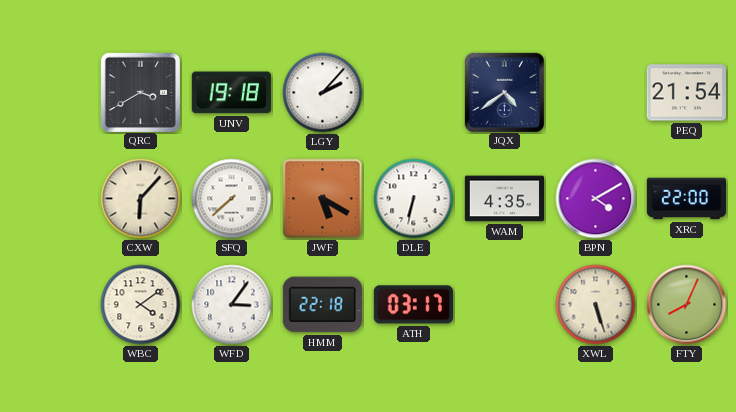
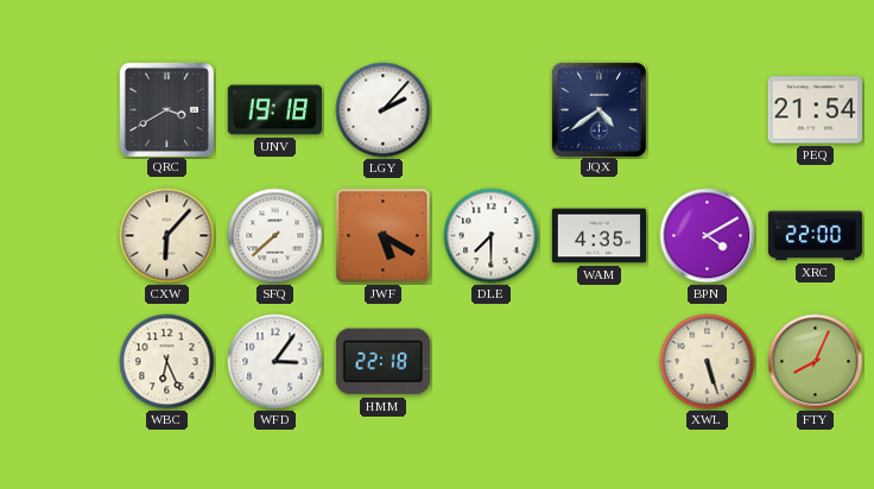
DLE: 6:32 -> 7:30
WBC: 4:09 -> 6:26
ATH: 03:17 -> none
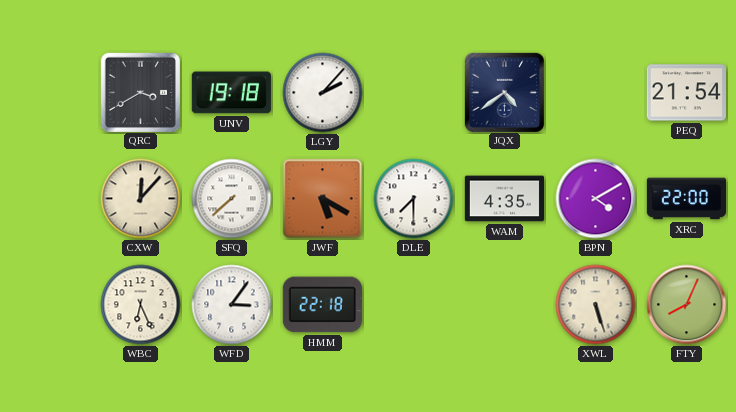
CXW: 6:07 -> 12:07
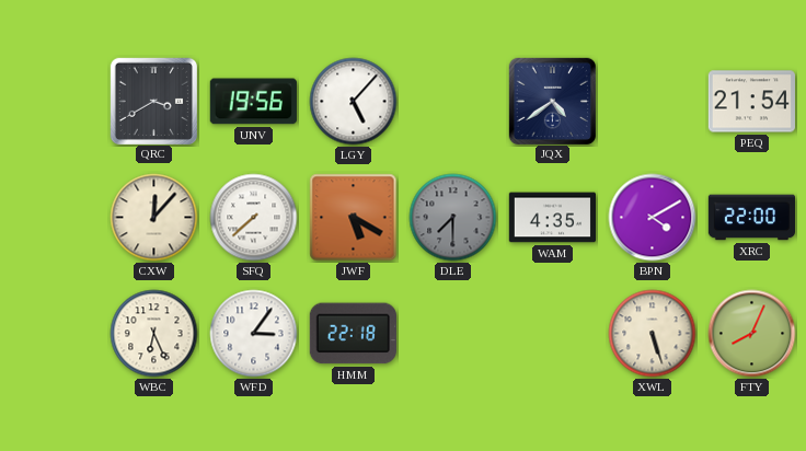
UNV: 19:18 -> 19:56
LGY: 2:07 -> 5:07
DLE dial: white -> grey
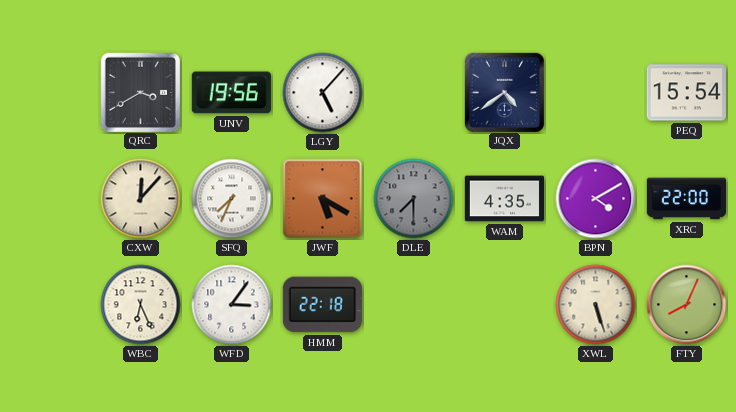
PEQ: 21:54 -> 15:54
SFQ: 7:38 -> 7:34
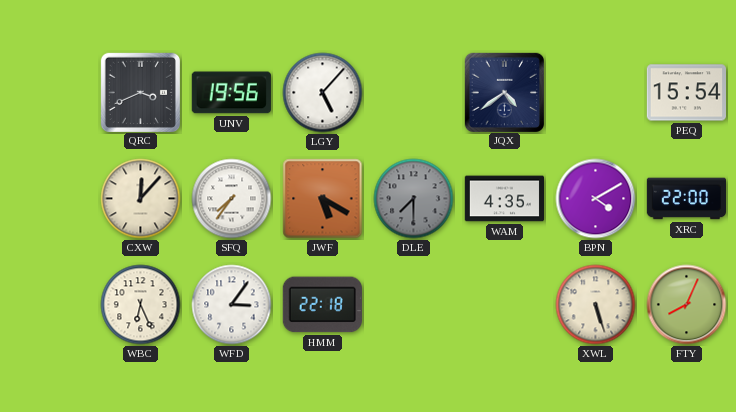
QRC: 3:40 -> 3:41
SFQ: 7:34 -> 7:36
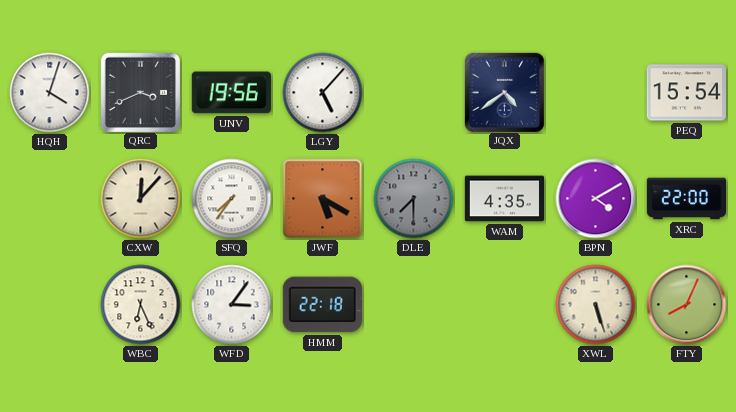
HQH: none -> 4:03
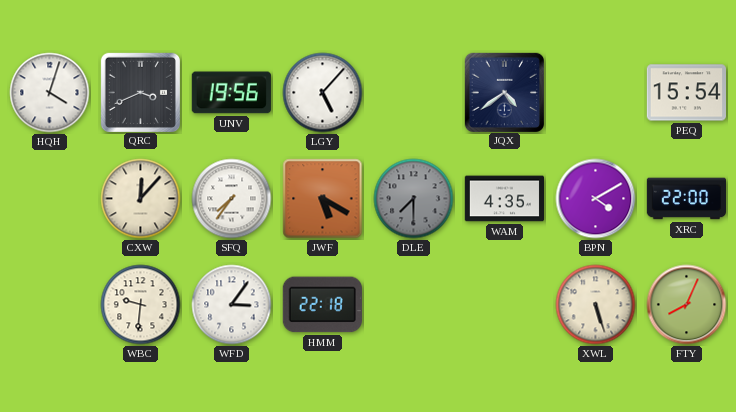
WBC: 6:26 -> 9:31
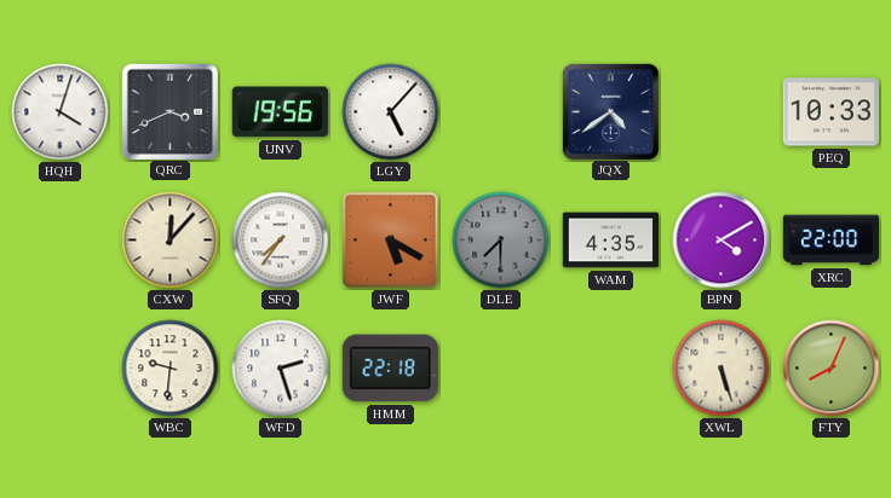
PEQ: 15:54 -> 10:33
WFD: 3:06 -> 2:27
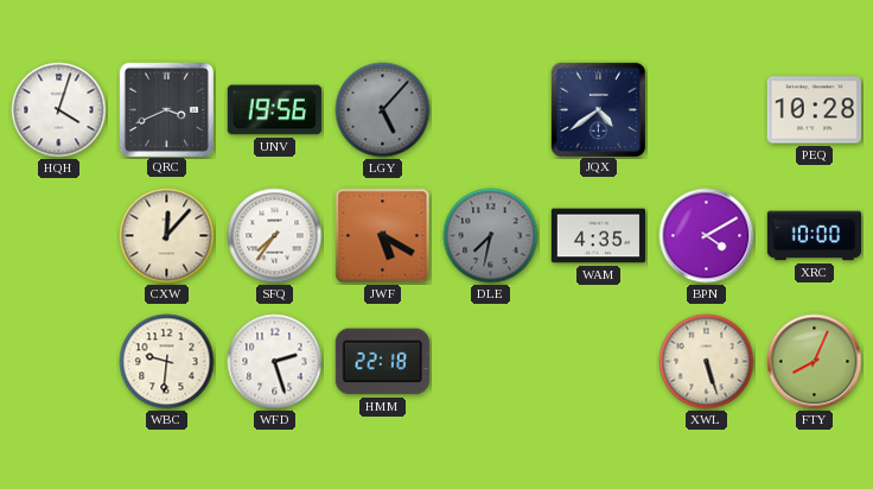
LGY dial: white -> grey
PEQ: 10:33 -> 10:28
DLE: 7:30 -> 7:32
XRC: 22:00 -> 10:00
